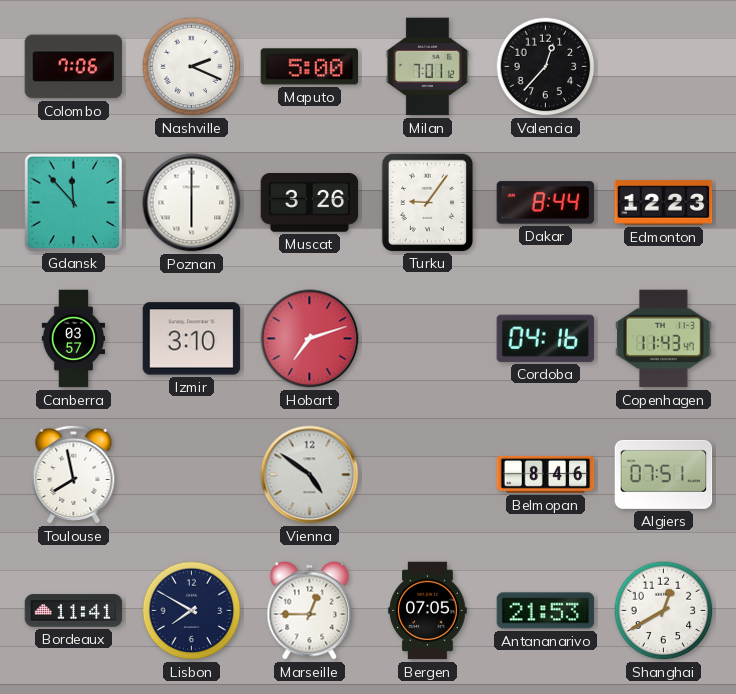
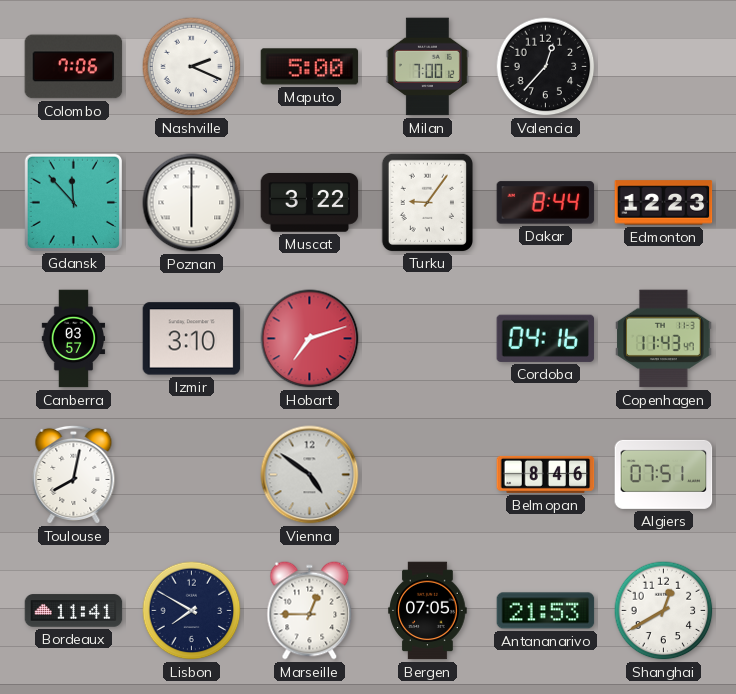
Milan: 7:01 -> 7:00
Muscat: 3:26 -> 3:22
Toulouse: 7:58 -> 8:02
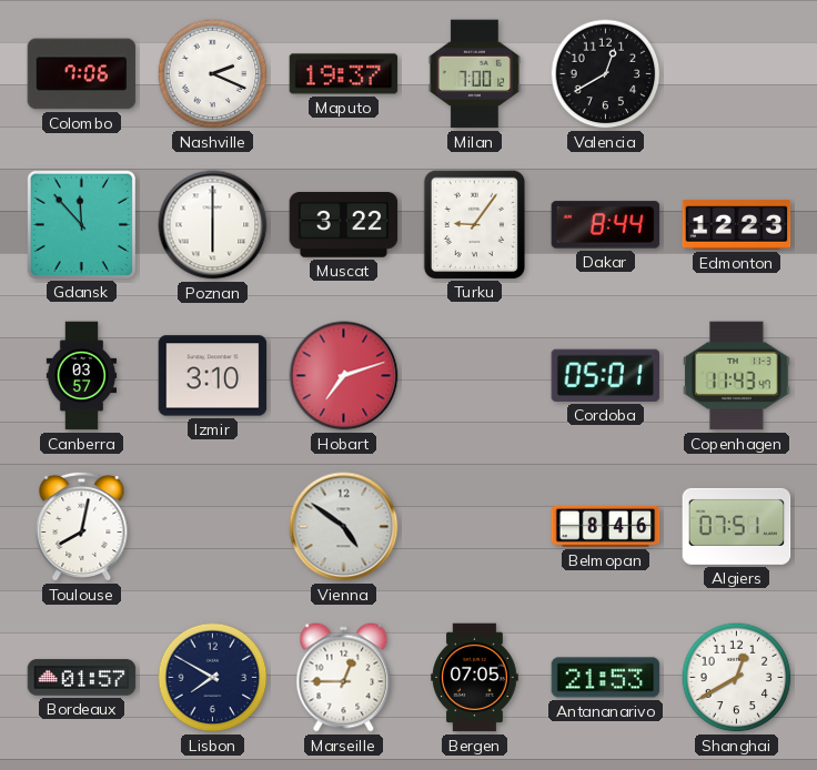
Maputo: 5:00 -> 19:37
Valencia: 12:37 -> 12:40
Cordoba: 04:16 -> 05:01
Bordeaux: 11:41 -> 01:57
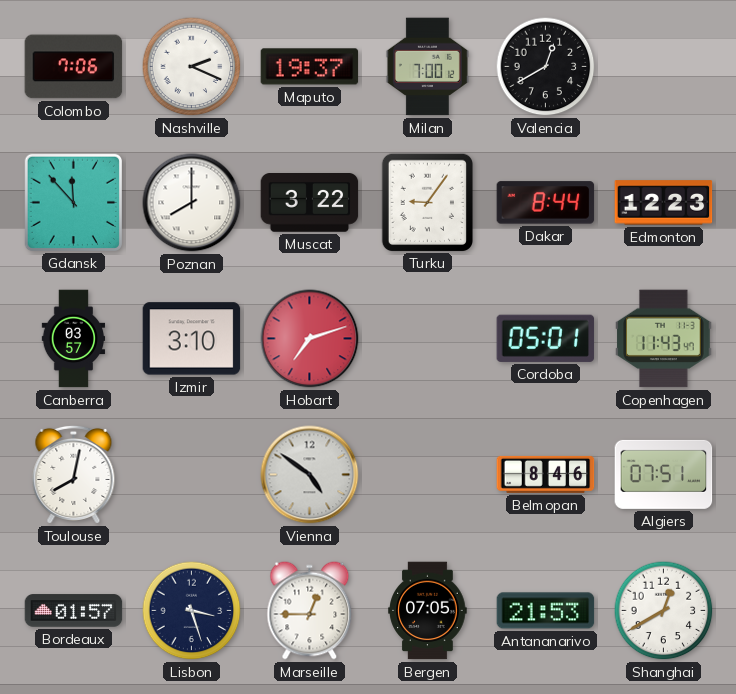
Poznan: 6:00 -> 8:00
Lisbon: 7:50 -> 3:27
